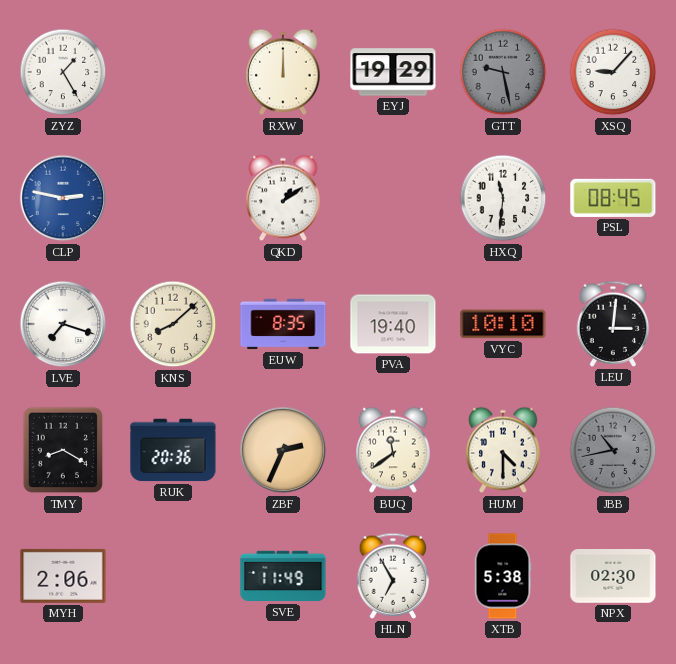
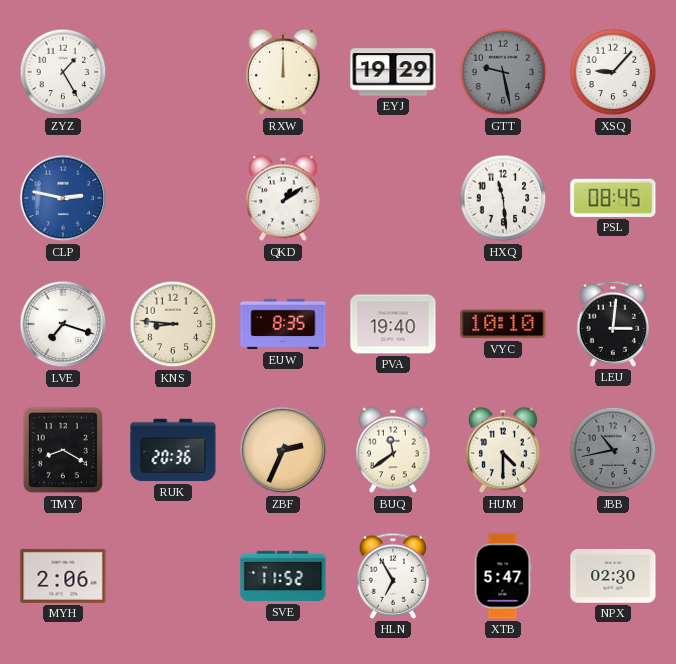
HXQ: 11:31 -> 11:29
KNS: 8:08 -> 8:46
SVE: 11:49 -> 11:52
XTB: 5:38 -> 5:47
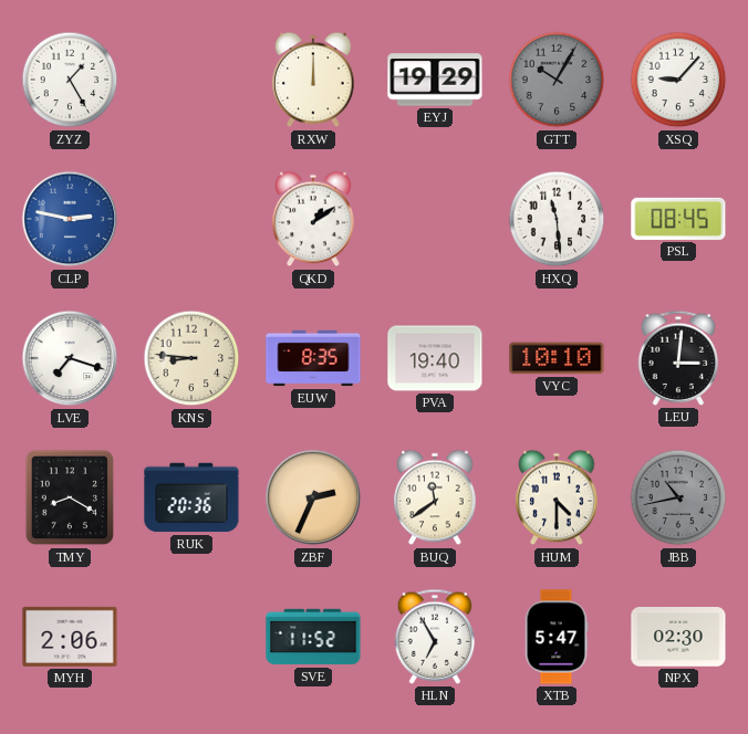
GTT: 9:28 -> 10:05
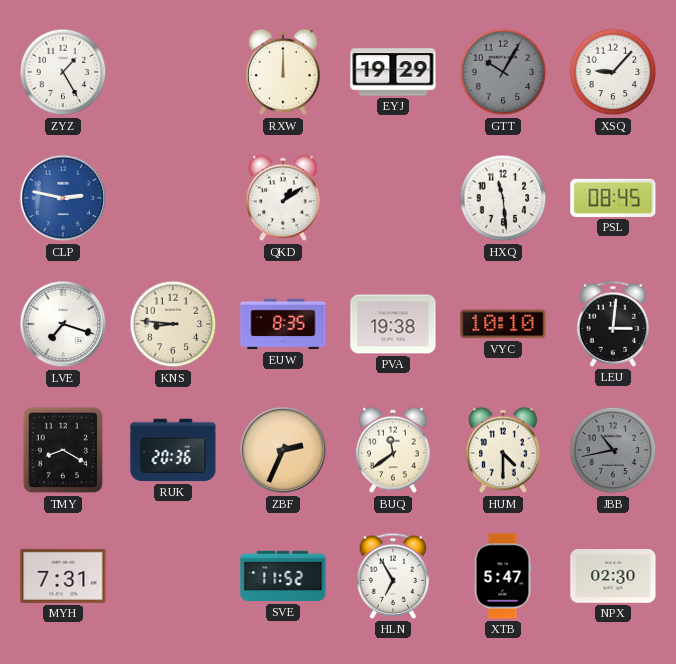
PVA: 19:40 -> 19:38
MYH: 2:06 -> 7:31
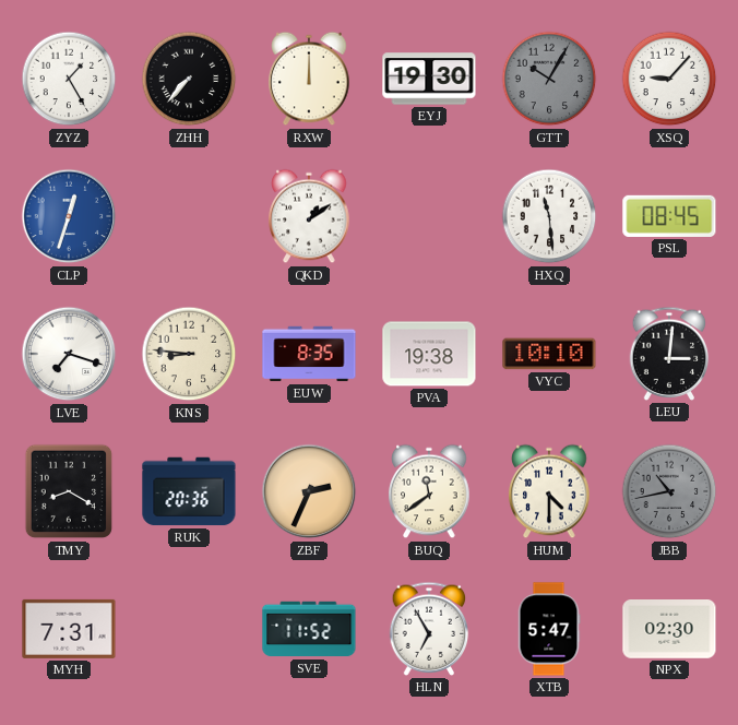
ZHH: none -> 7:37
EYJ: 19:29 -> 19:30
CLP: 2:47 -> 12:33
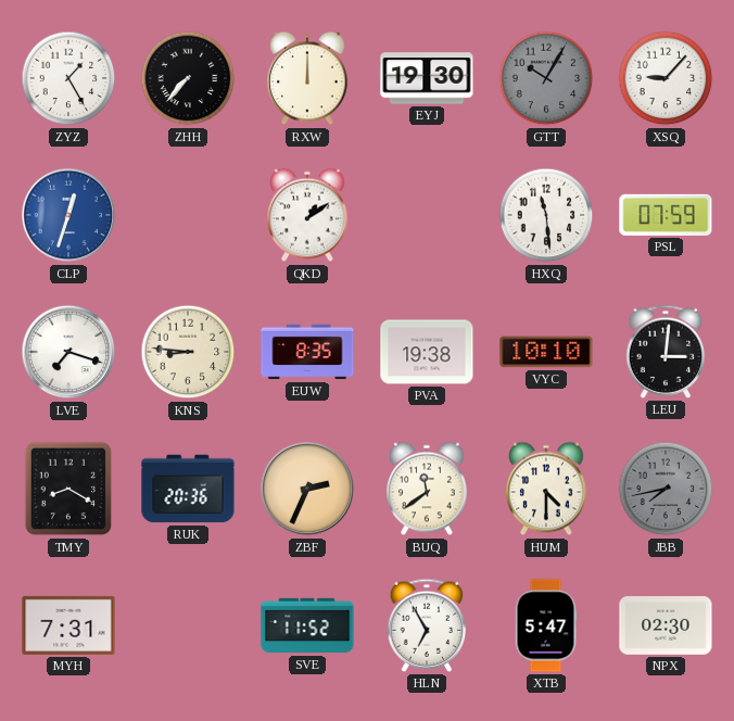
PSL: 08:45 -> 07:59
JBB: 10:43 -> 7:43
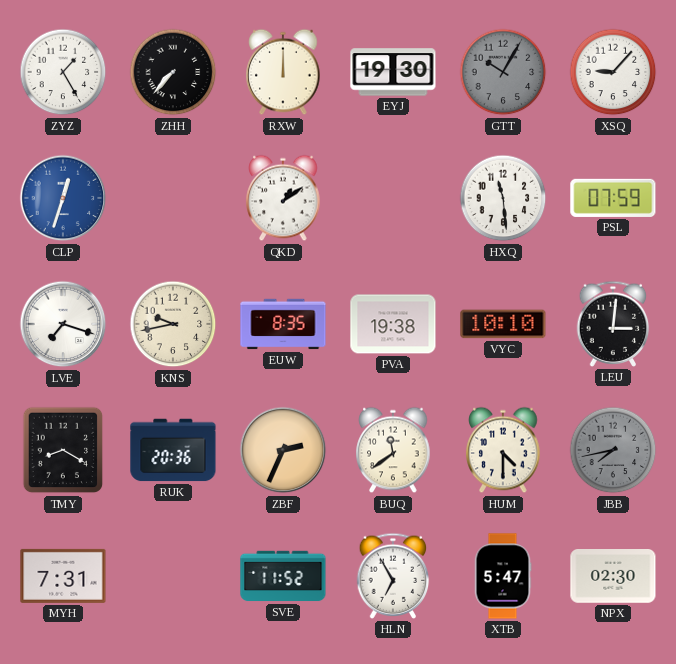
KNS: 8:46 -> 9:43
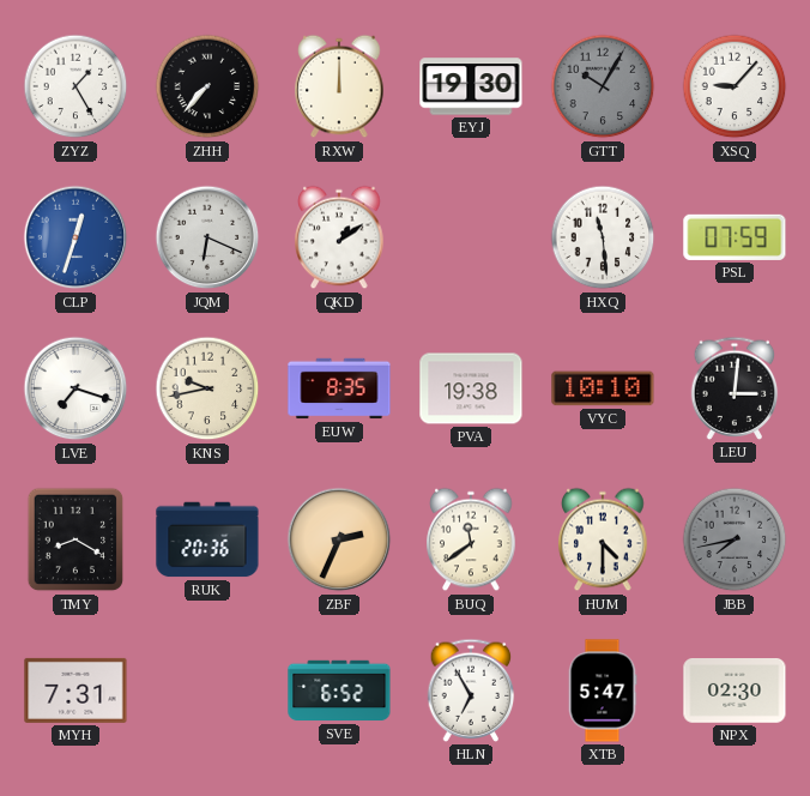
JQM: none -> 6:19
SVE: 11:52 -> 6:52
